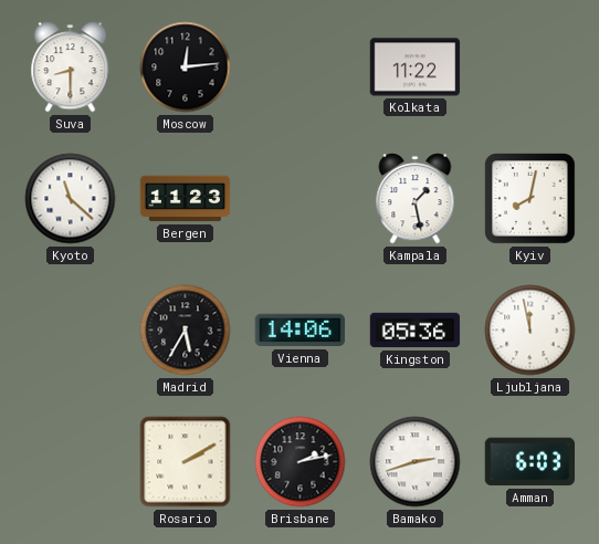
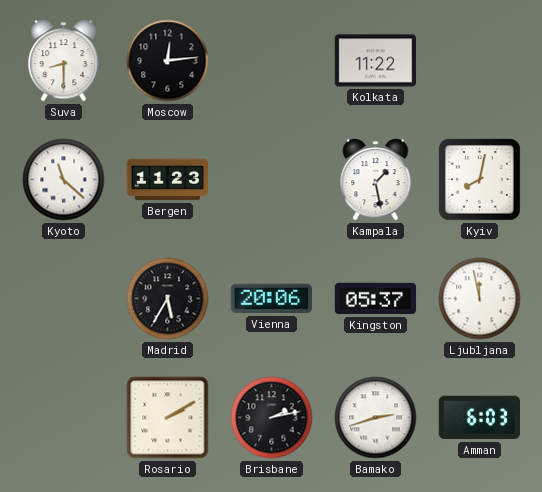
Vienna: 14:06 -> 20:06
Kingston: 05:36 -> 05:37
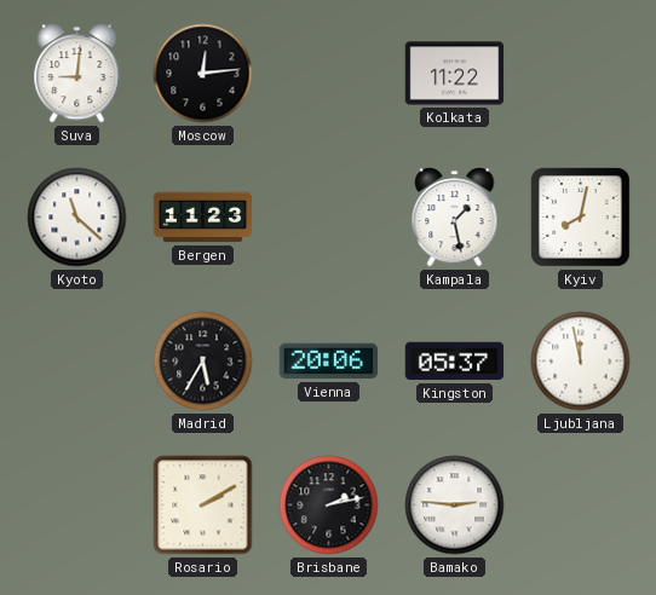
Suva: 8:30 -> 9:01
Bamako: 2:42 -> 2:46
Amman: 6:03 -> none
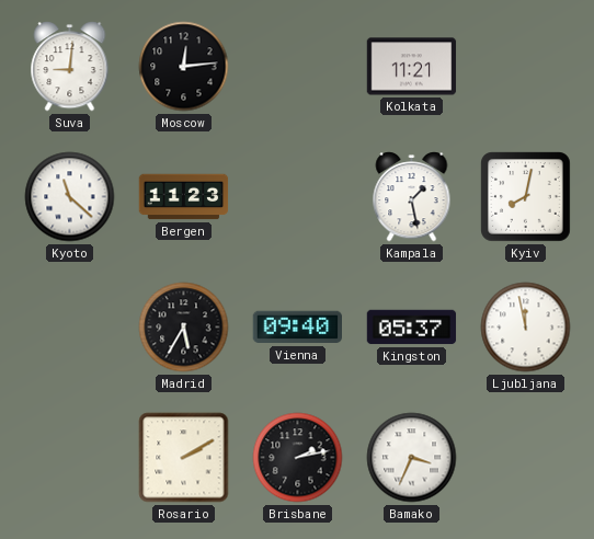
Kolkata: 11:22 -> 11:21
Vienna: 20:06 -> 09:40
Bamako: 2:46 -> 3:34
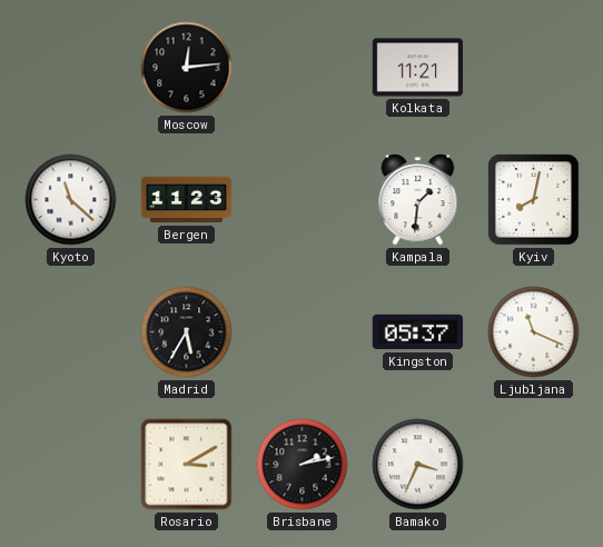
Suva: 9:01 -> none
Kampala: 1:28 -> 1:31
Vienna: 09:40 -> none
Ljubljana: 11:58 -> 11:19
Rosario: 2:10 -> 3:10
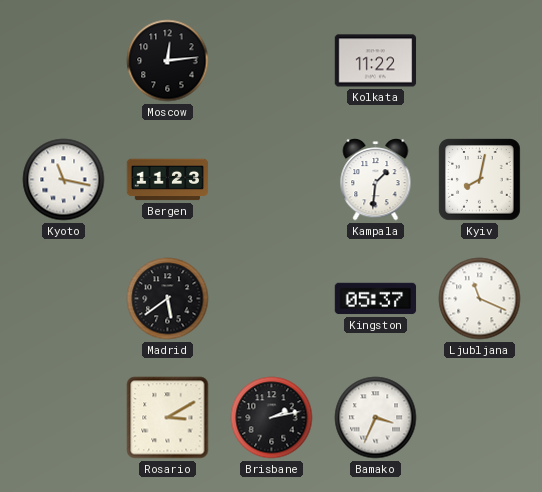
Kolkata: 11:21 -> 11:22
Kyoto: 11:22 -> 11:17
Madrid: 5:35 -> 5:39
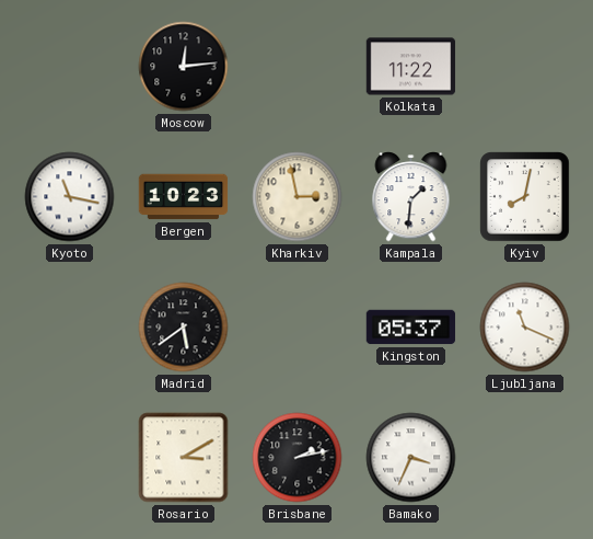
Bergen: 11:23 -> 10:23
Kharkiv: none -> 2:58
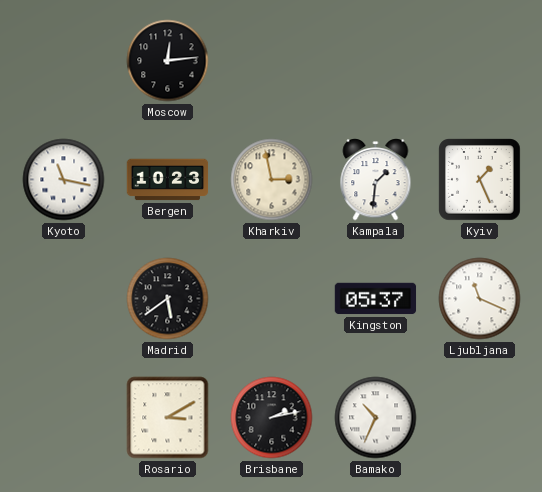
Kolkata: 11:22 -> none
Kyiv: 8:02 -> 1:26
Bamako: 3:34 -> 10:34
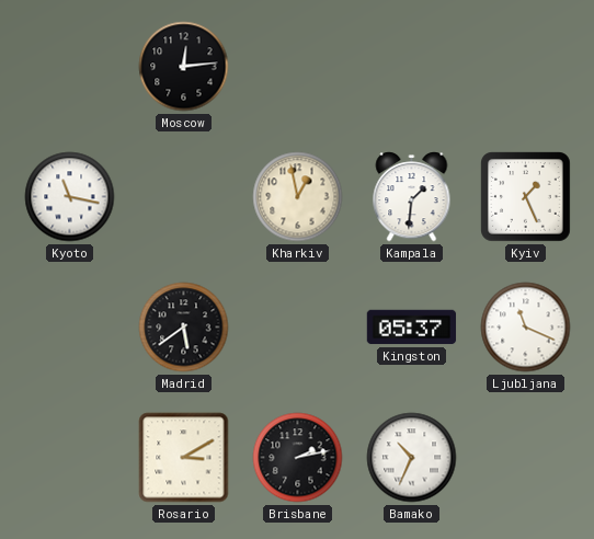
Bergen: 10:23 -> none
Kharkiv: 2:58 -> 12:58
